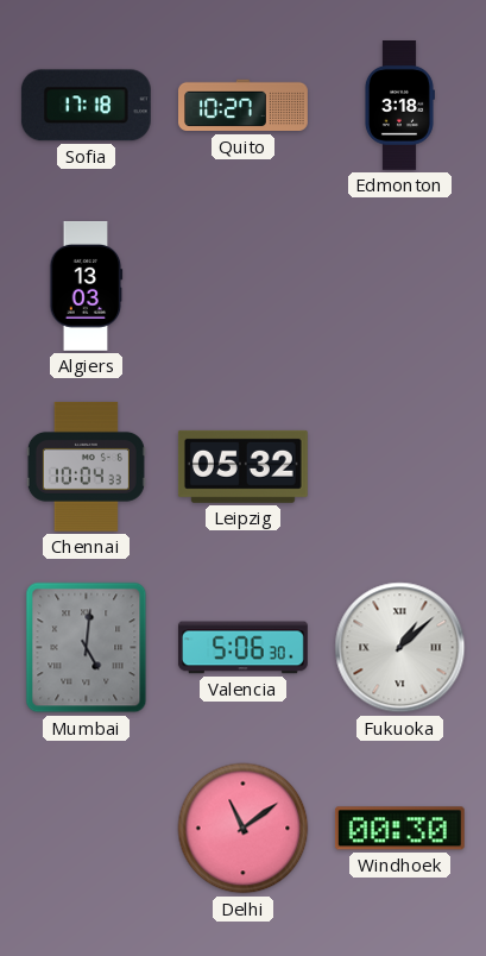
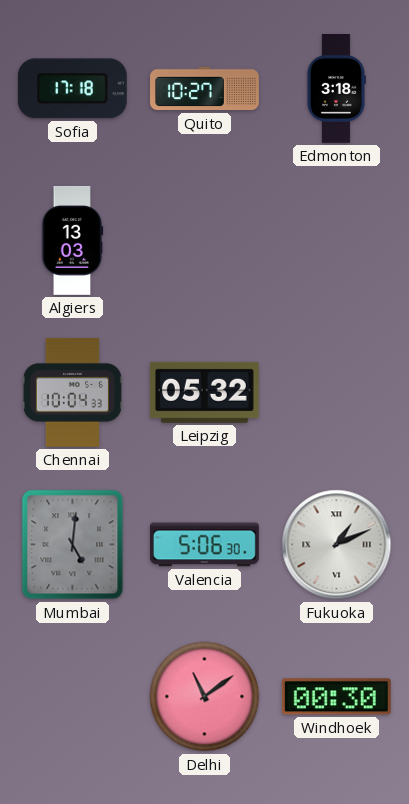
Fukuoka: 1:08 -> 1:11
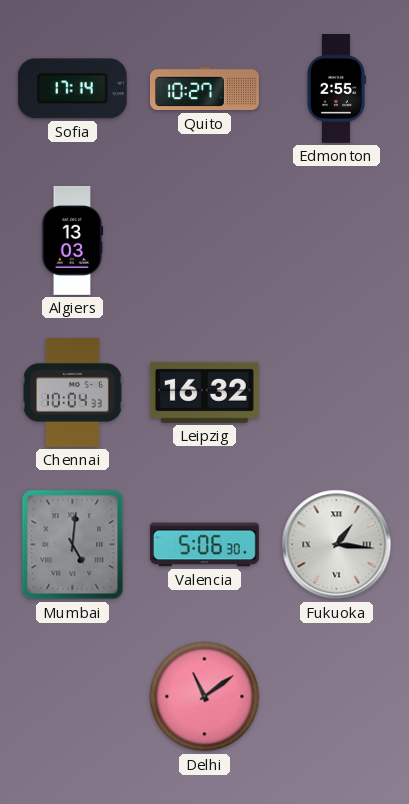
Sofia: 17:18 -> 17:14
Edmonton: 3:18 -> 2:55
Leipzig: 05:32 -> 16:32
Fukuoka: 1:11 -> 1:16
Windhoek: 00:30 -> none
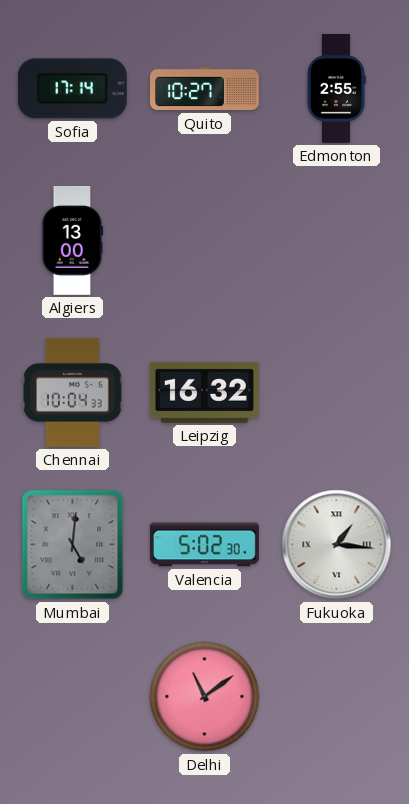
Algiers: 13:03 -> 13:00
Valencia: 5:06 -> 5:02
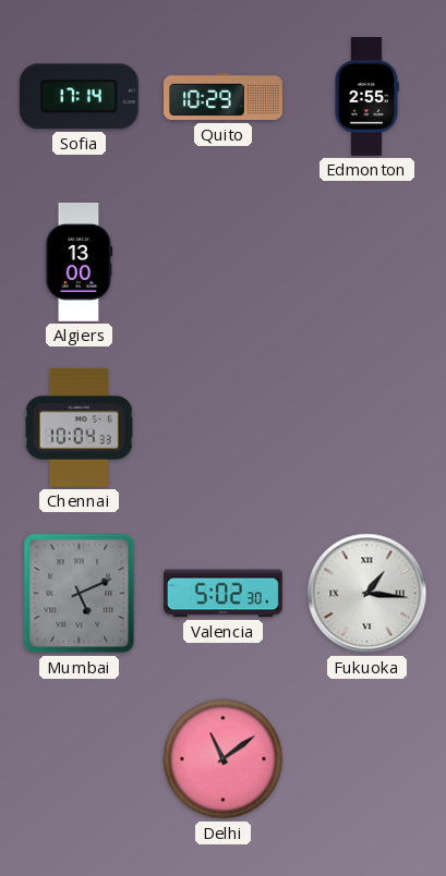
Quito: 10:27 -> 10:29
Leipzig: 16:32 -> none
Mumbai: 5:01 -> 5:11
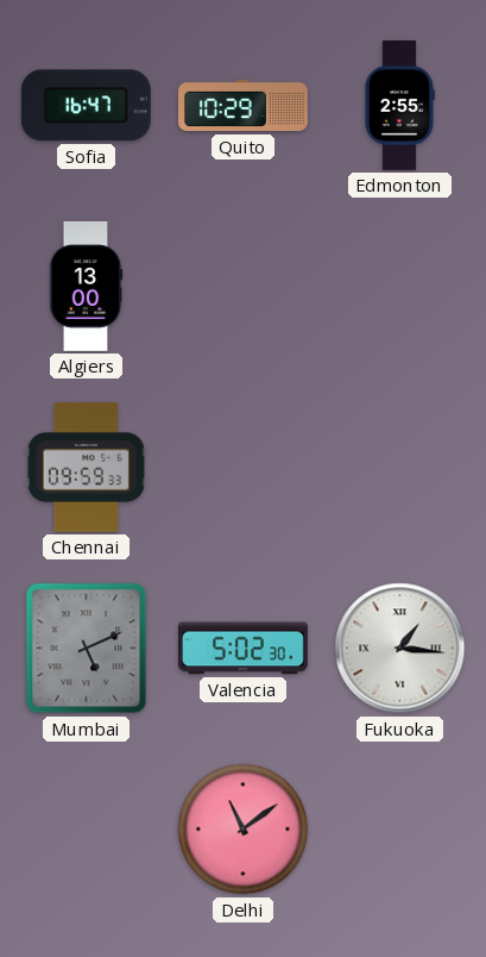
Sofia: 17:14 -> 16:47
Chennai: 10:04 -> 09:59
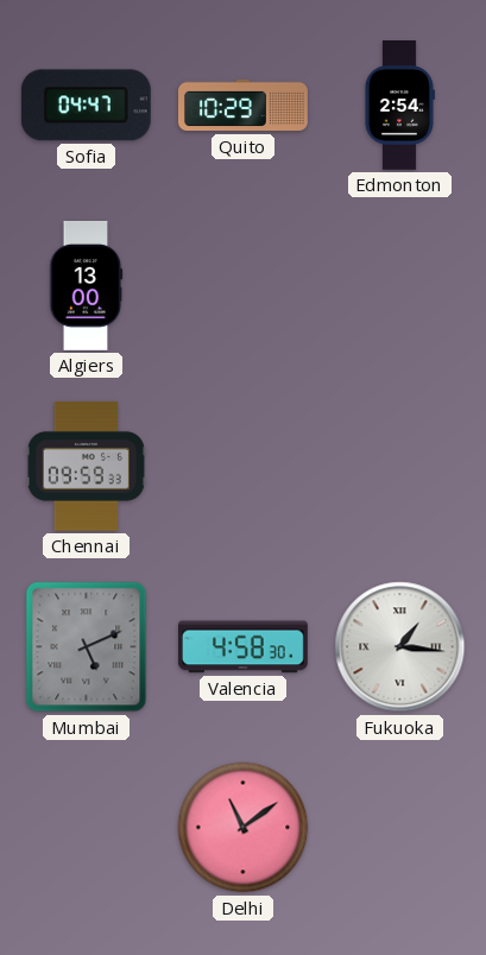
Sofia: 16:47 -> 04:47
Edmonton: 2:55 -> 2:54
Valencia: 5:02 -> 4:58
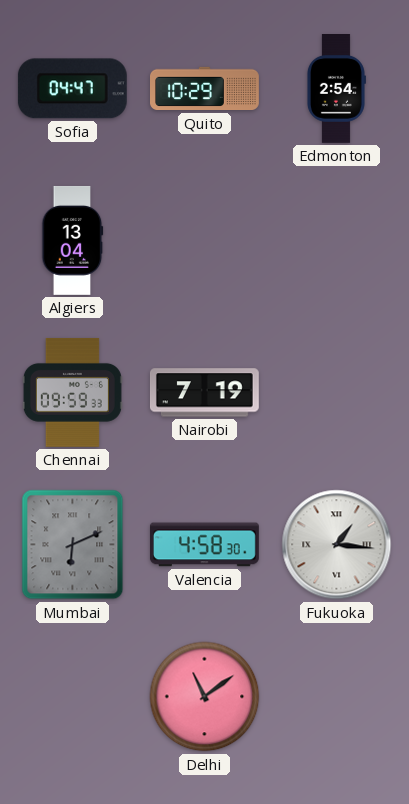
Algiers: 13:00 -> 13:04
Nairobi: none -> 7:19
Mumbai: 5:11 -> 6:11
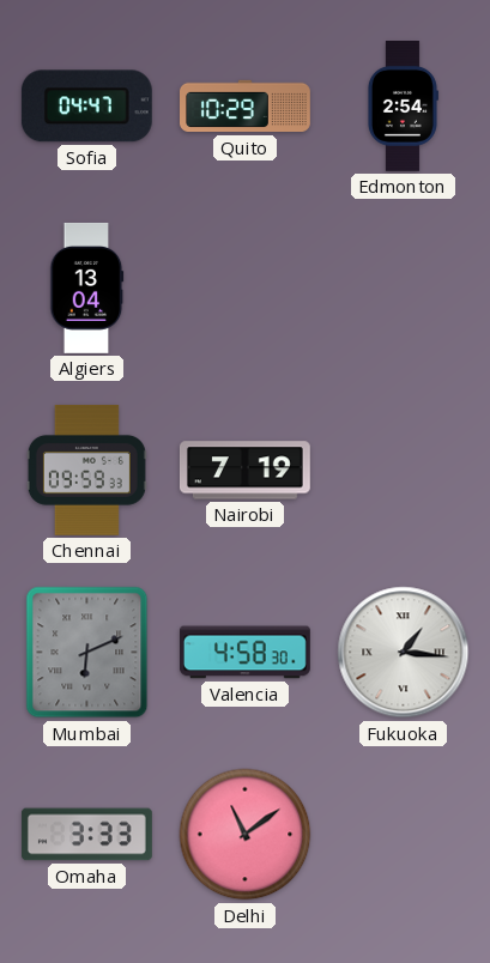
Omaha: none -> 3:33
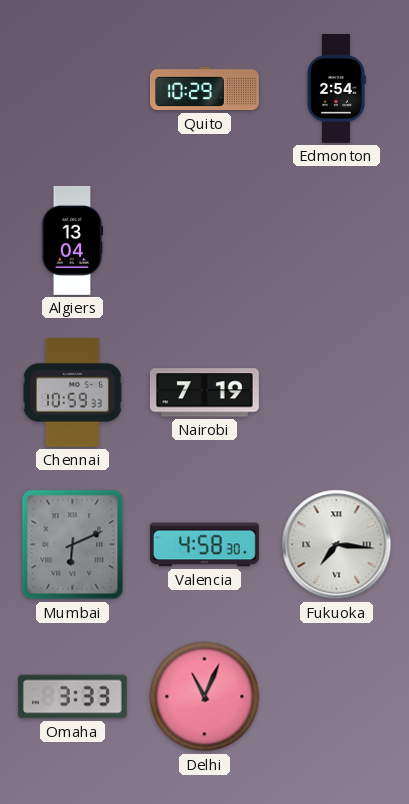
Sofia: 04:47 -> none
Chennai: 09:59 -> 10:59
Fukuoka: 1:16 -> 7:16
Delhi: 11:09 -> 11:04
